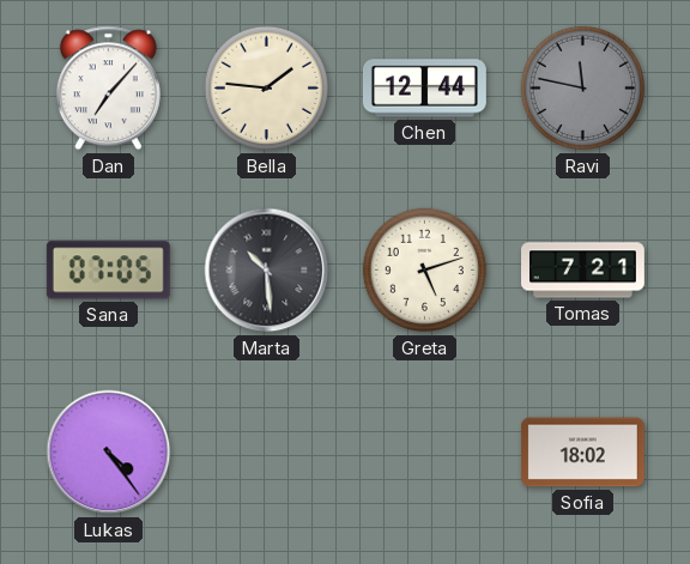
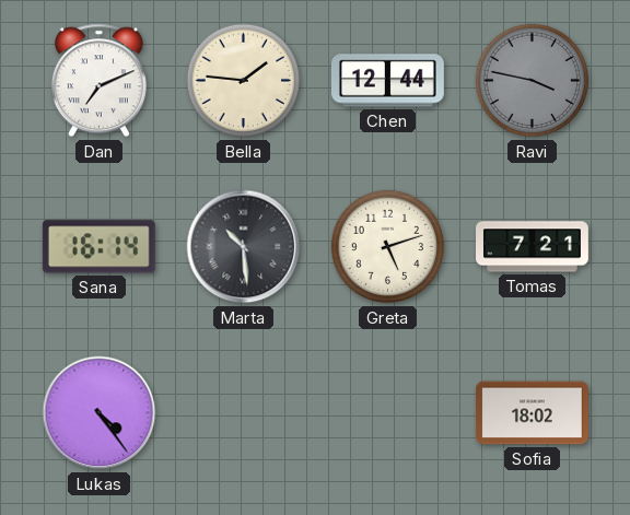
Dan: 7:07 -> 7:11
Ravi: 11:47 -> 3:47
Sana: 07:05 -> 16:14
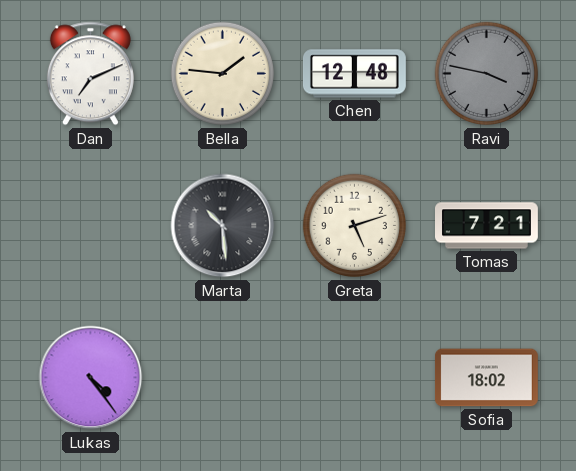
Chen: 12:44 -> 12:48
Sana: 16:14 -> none
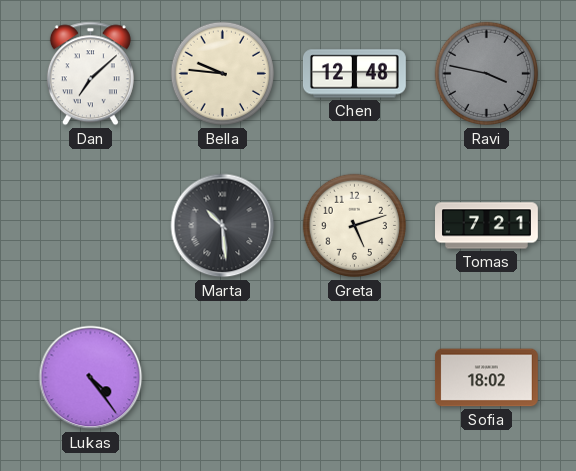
Dan: 7:11 -> 7:08
Bella: 1:46 -> 9:46
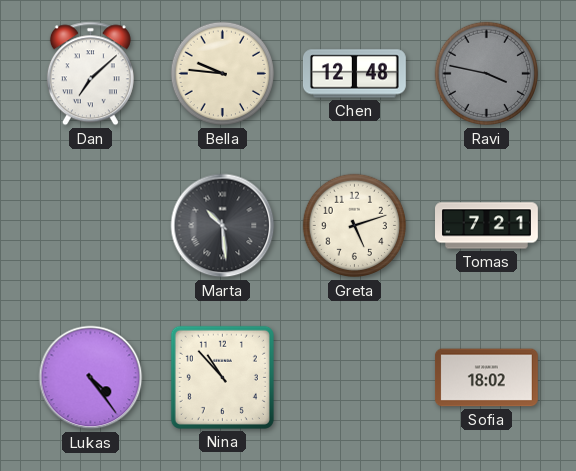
Nina: none -> 10:53
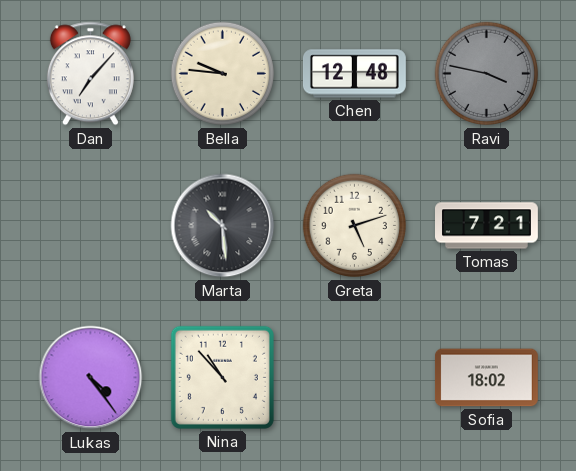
Dan: 7:08 -> 7:07
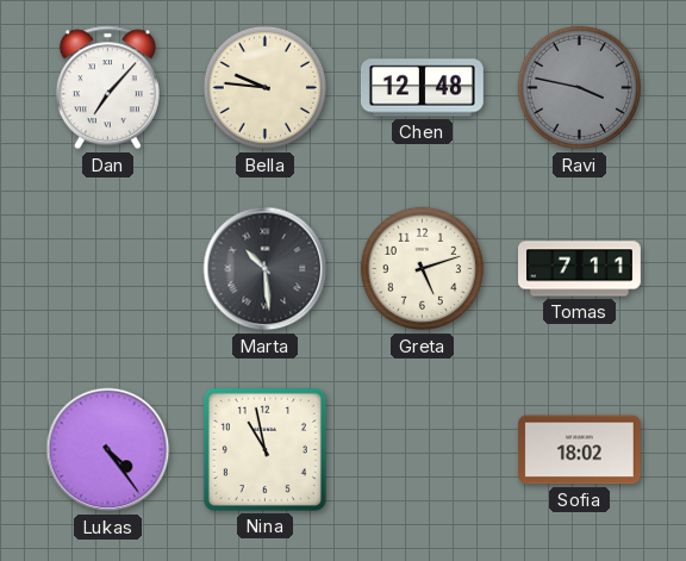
Tomas: 7:21 -> 7:11
Nina: 10:53 -> 10:58
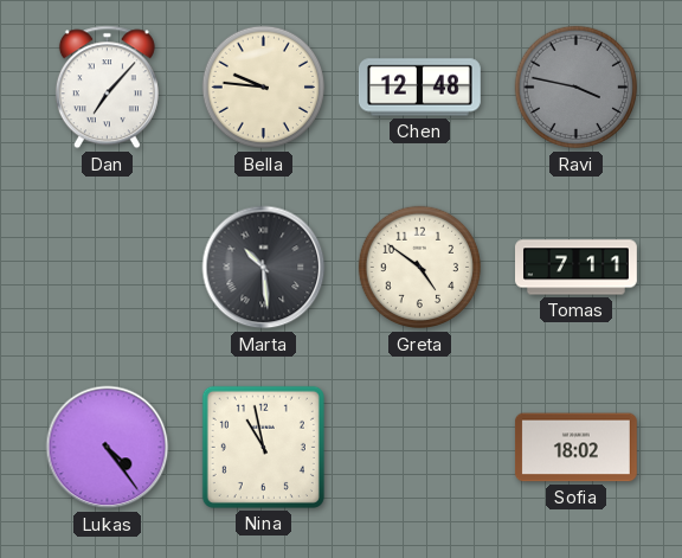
Greta: 5:12 -> 4:51
